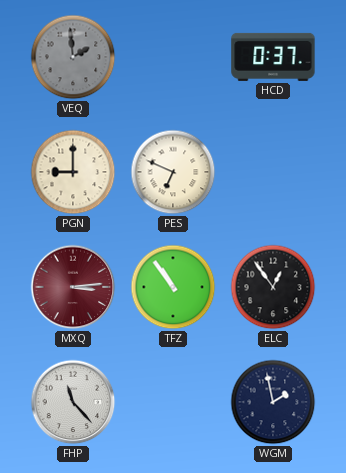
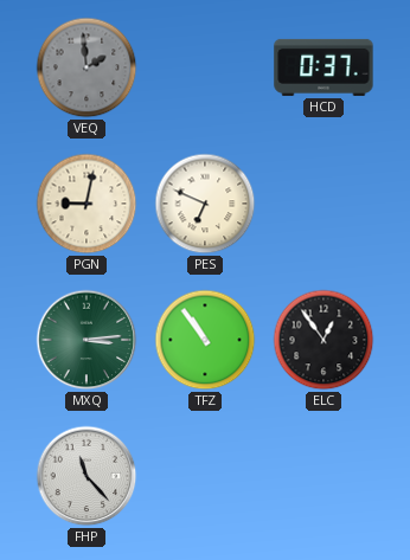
PGN: 9:00 -> 9:02
MXQ dial: burgundy -> green
WGM: 1:58 -> none
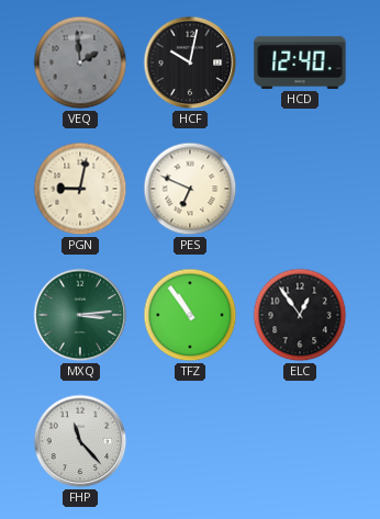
HCF: none -> 10:02
HCD: 0:37 -> 12:40
